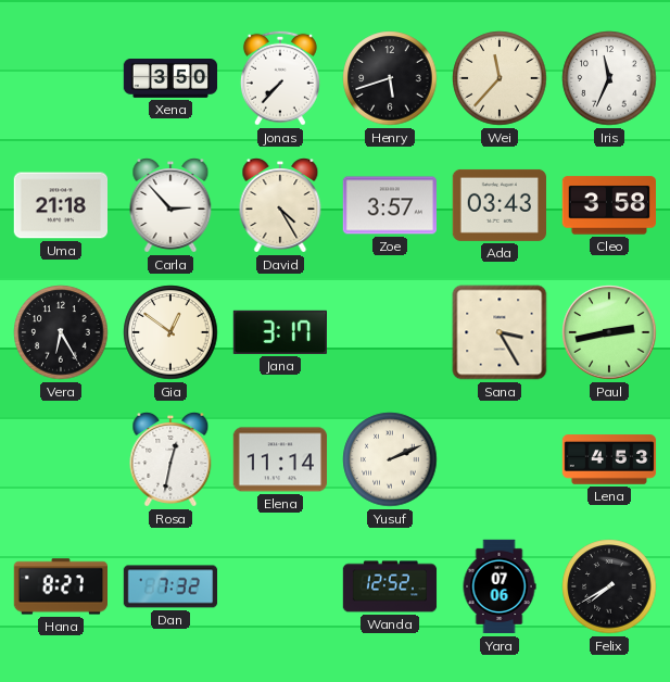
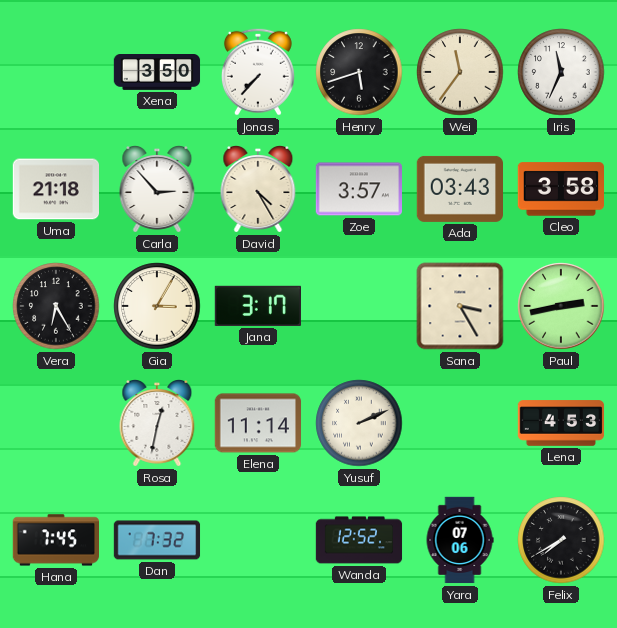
Wei: 11:37 -> 11:36
Gia: 12:51 -> 3:05
Hana: 8:27 -> 7:45
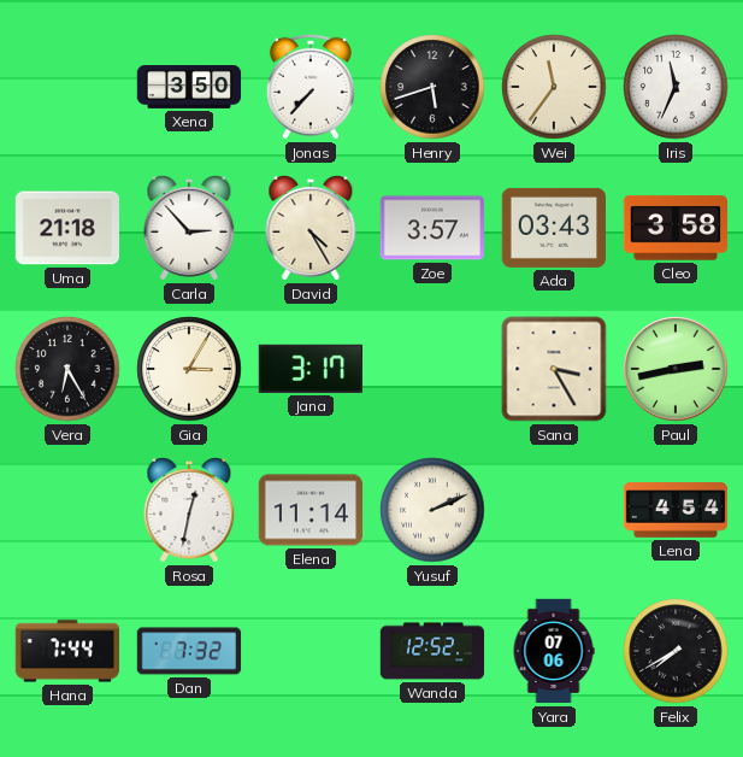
Lena: 4:53 -> 4:54
Hana: 7:45 -> 7:44
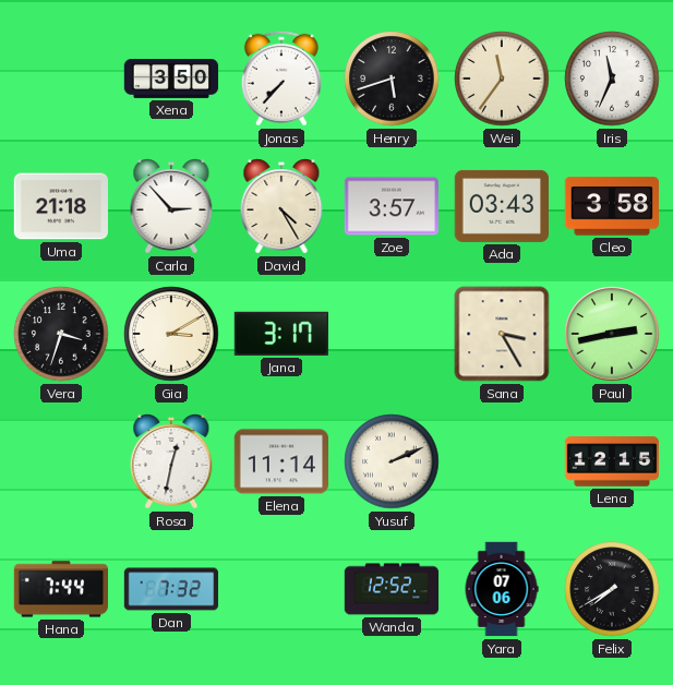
Vera: 6:25 -> 3:33
Gia: 3:05 -> 3:10
Lena: 4:54 -> 12:15
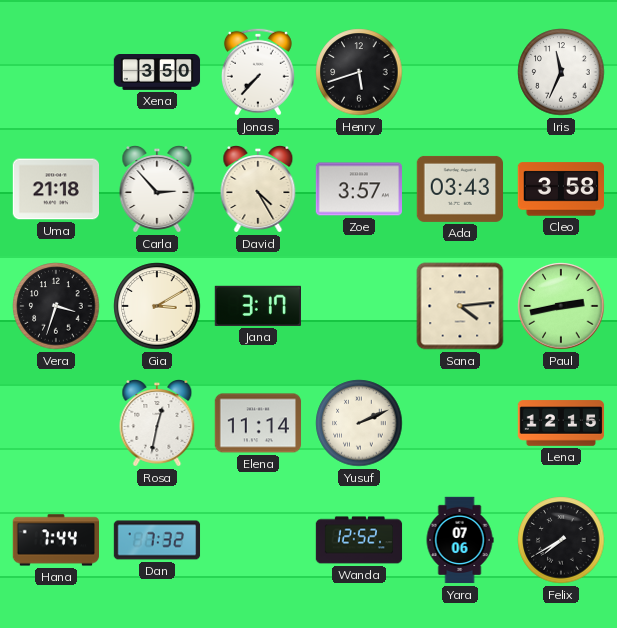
Wei: 11:36 -> none
Sana: 3:25 -> 4:14
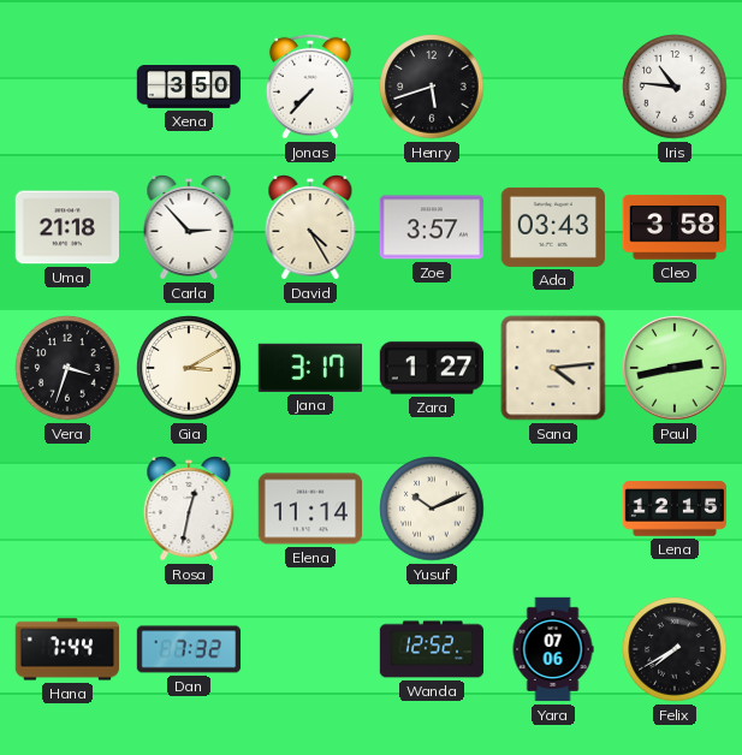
Iris: 11:34 -> 10:46
Zara: none -> 1:27
Yusuf: 2:11 -> 10:11
